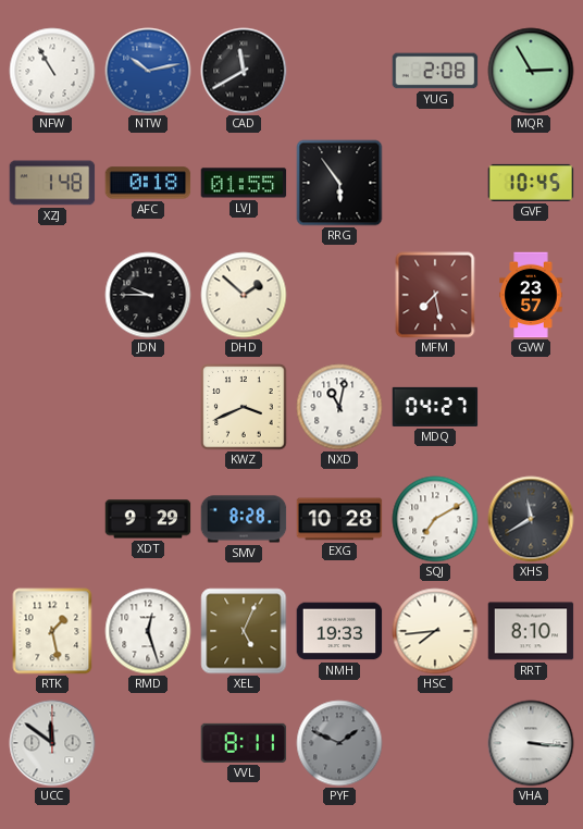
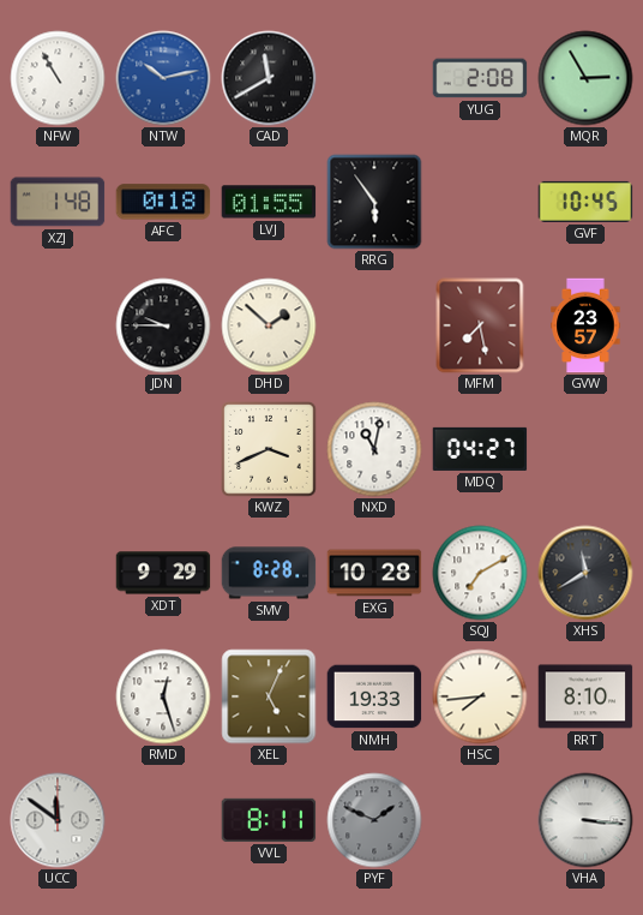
RTK: 1:28 -> none
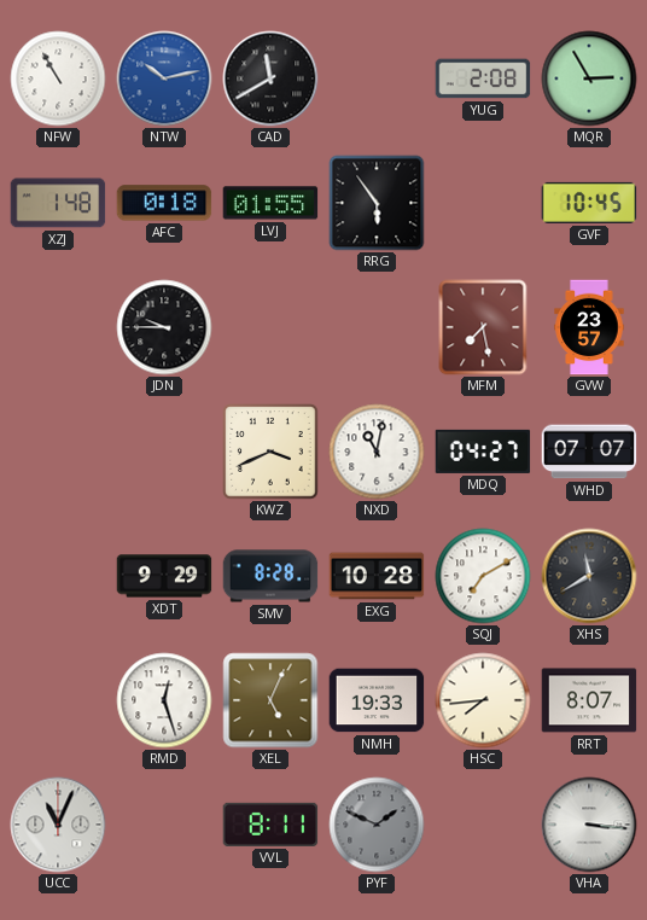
DHD: 1:52 -> none
WHD: none -> 07:07
RRT: 8:10 -> 8:07
UCC: 11:51 -> 11:04
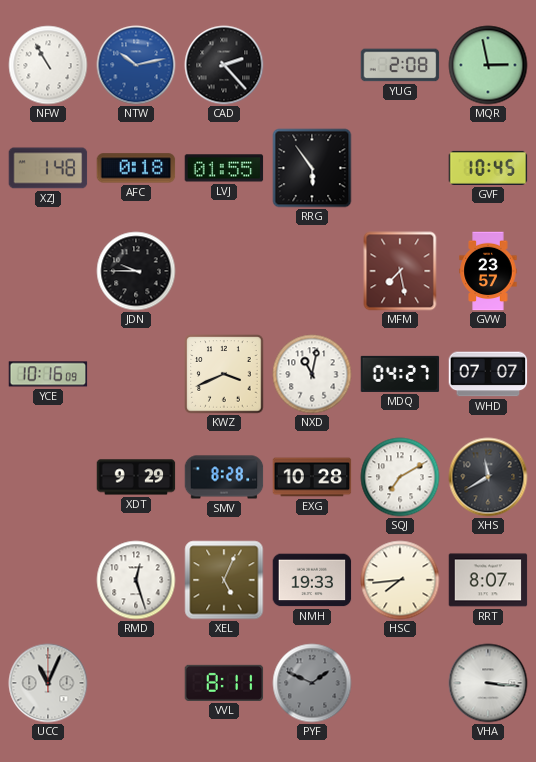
CAD: 11:40 -> 2:23
MQR: 2:55 -> 2:58
YCE: none -> 10:16
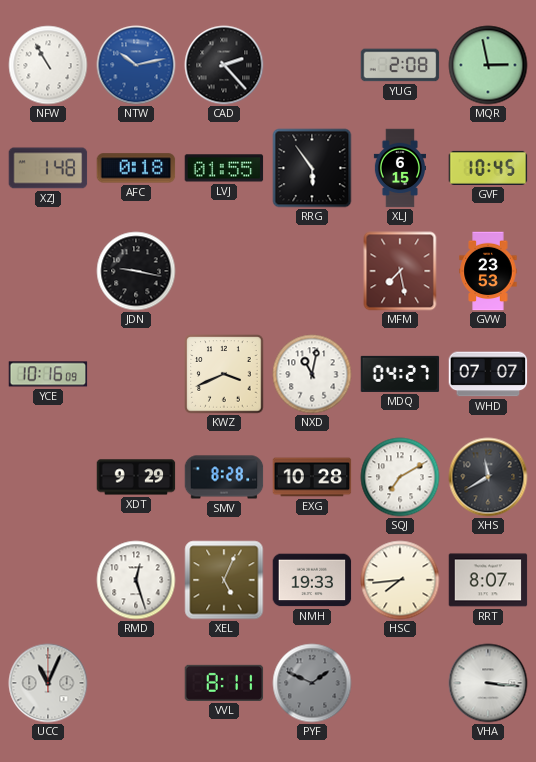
XLJ: none -> 6:15
JDN: 9:45 -> 9:17
GVW: 23:57 -> 23:53
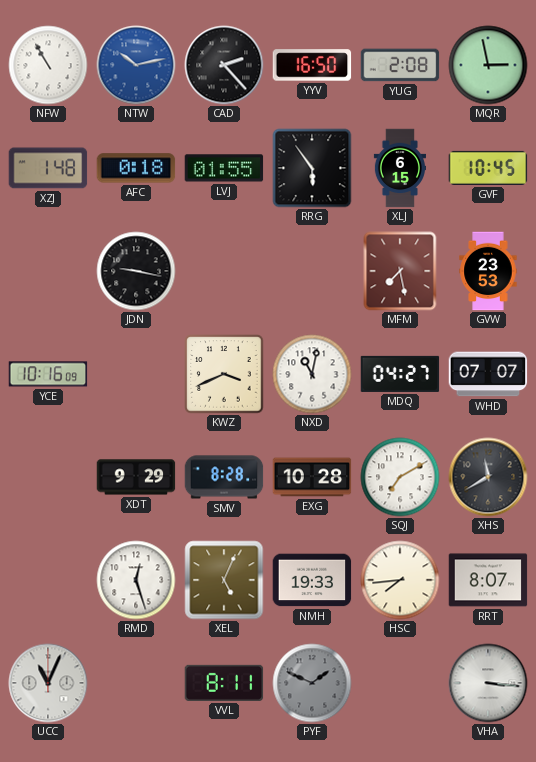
YYV: none -> 16:50
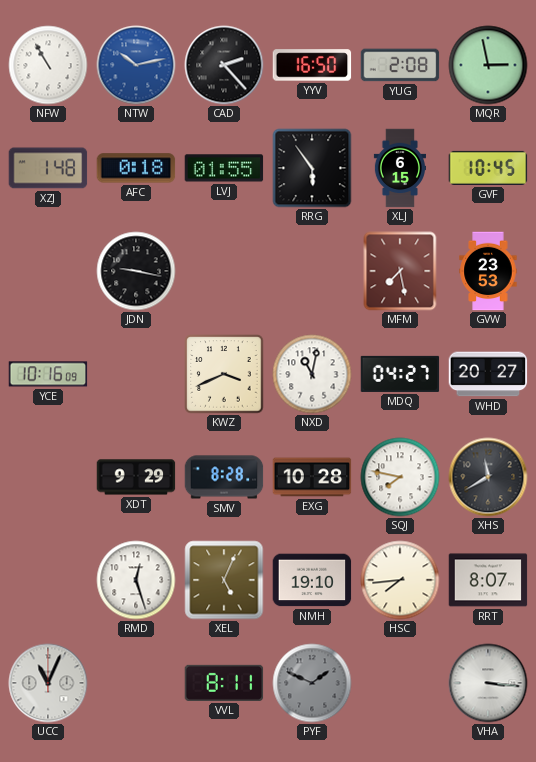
WHD: 07:07 -> 20:27
SQJ: 7:10 -> 7:47
NMH: 19:33 -> 19:10
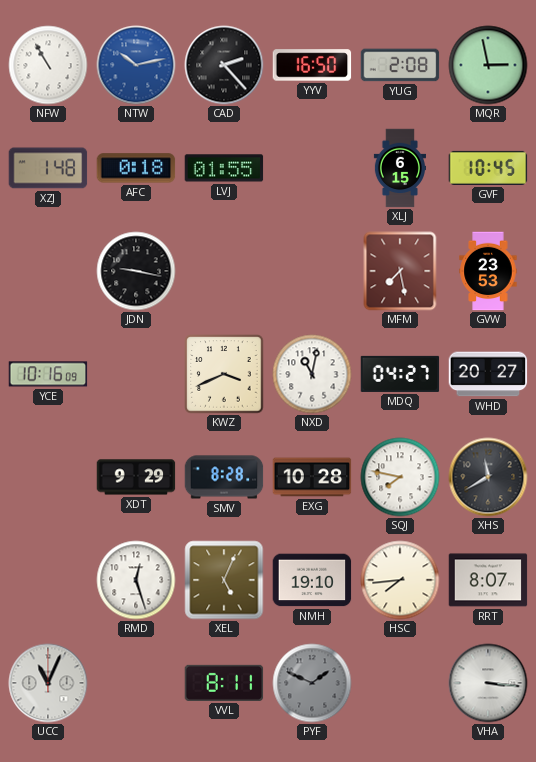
RRG: 5:54 -> none
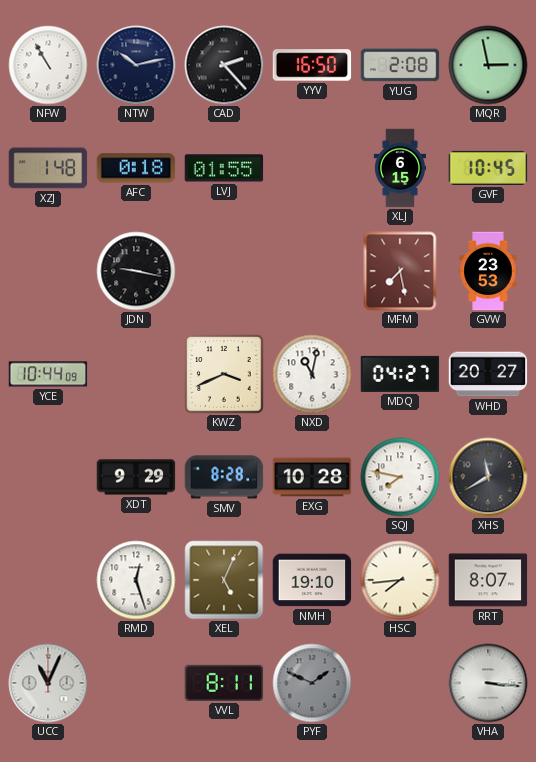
NTW dial: blue -> navy
YCE: 10:16 -> 10:44
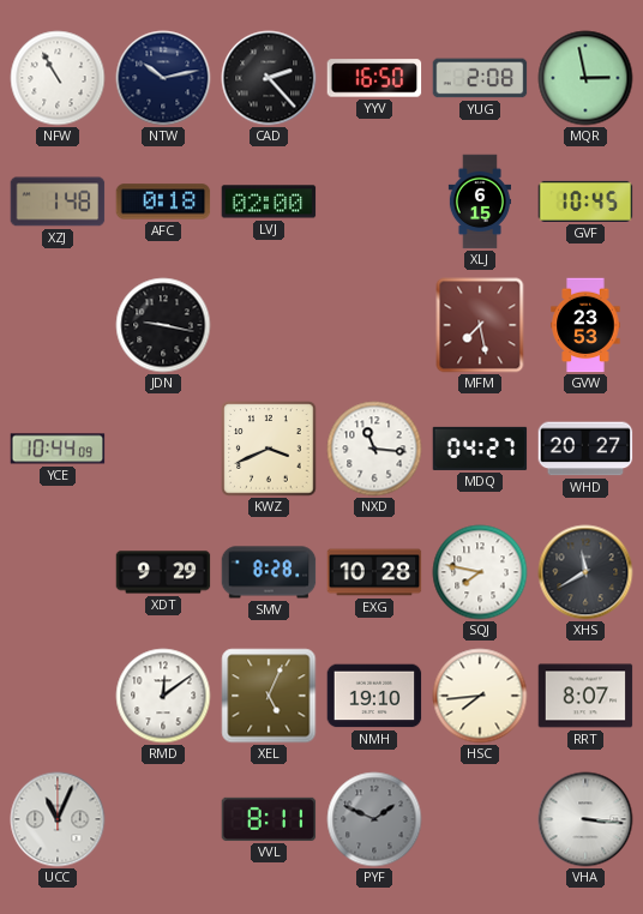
LVJ: 01:55 -> 02:00
NXD: 11:02 -> 11:16
RMD: 12:27 -> 12:09
